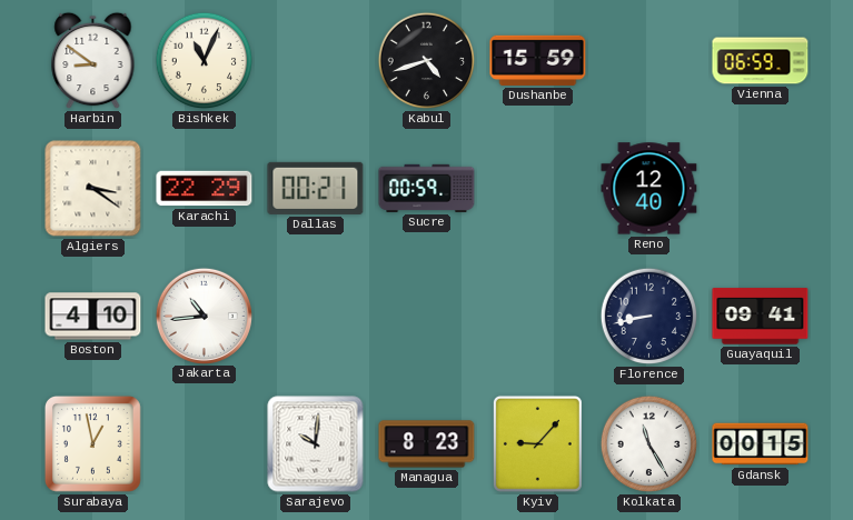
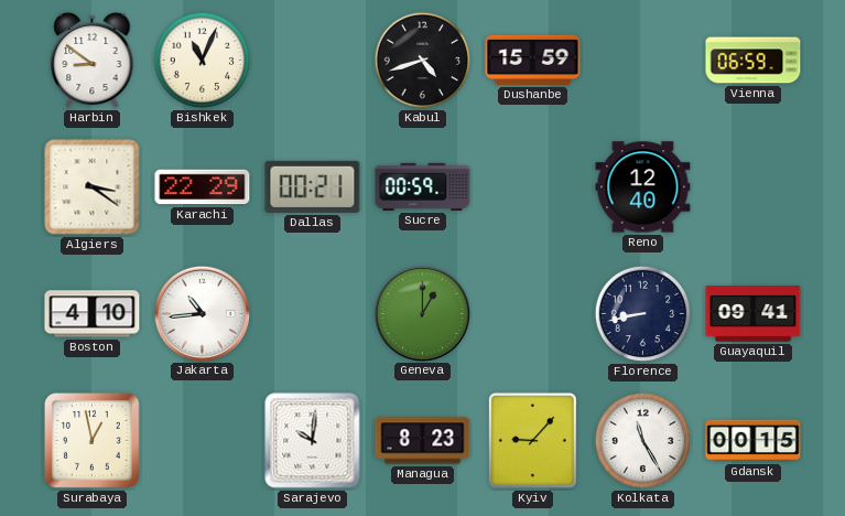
Geneva: none -> 1:00
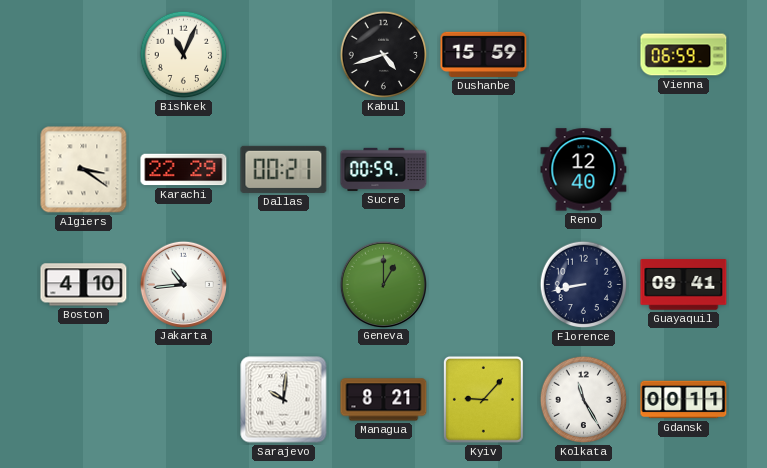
Harbin: 8:51 -> none
Surabaya: 12:58 -> none
Managua: 8:23 -> 8:21
Gdansk: 00:15 -> 00:11
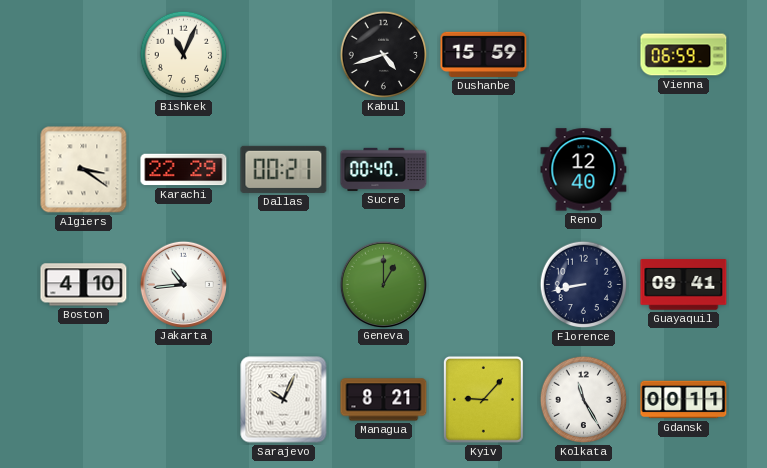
Sucre: 00:59 -> 00:40
Sarajevo: 10:01 -> 10:04
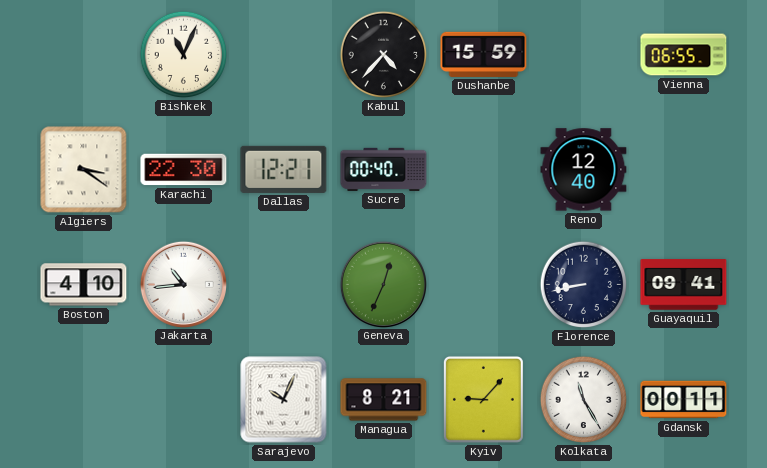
Kabul: 4:42 -> 4:37
Vienna: 06:59 -> 06:55
Karachi: 22:29 -> 22:30
Dallas: 00:21 -> 12:21
Geneva: 1:00 -> 12:34
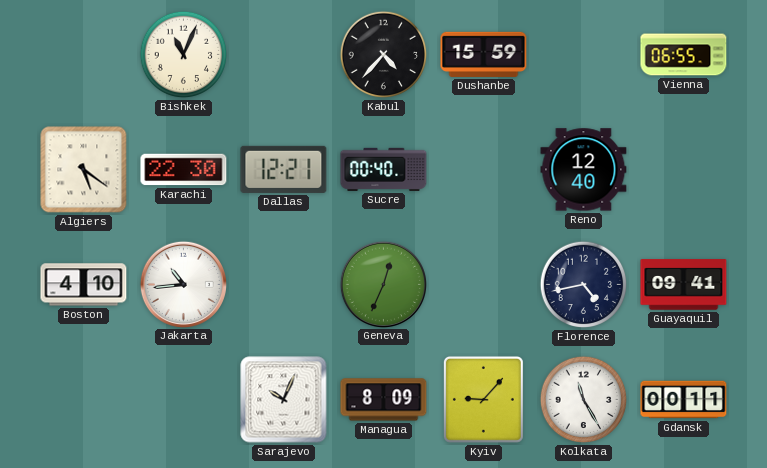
Algiers: 3:21 -> 5:21
Florence: 8:43 -> 4:43
Managua: 8:21 -> 8:09
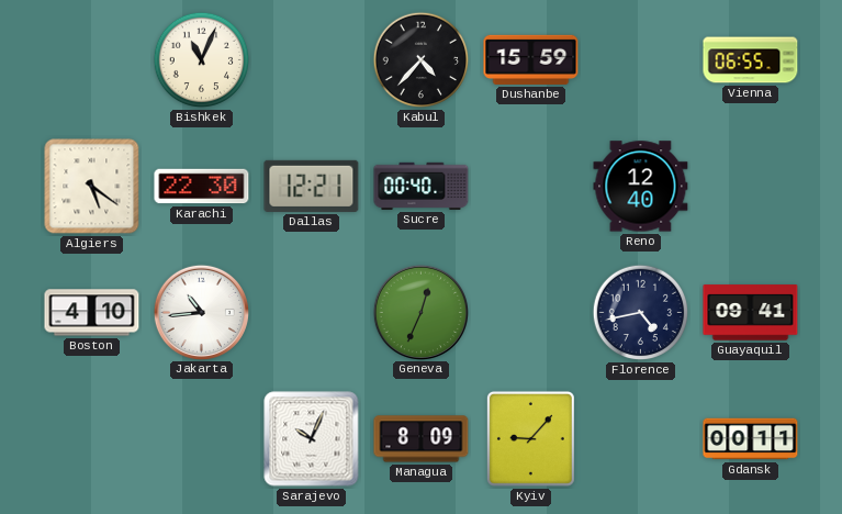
Kolkata: 11:25 -> none
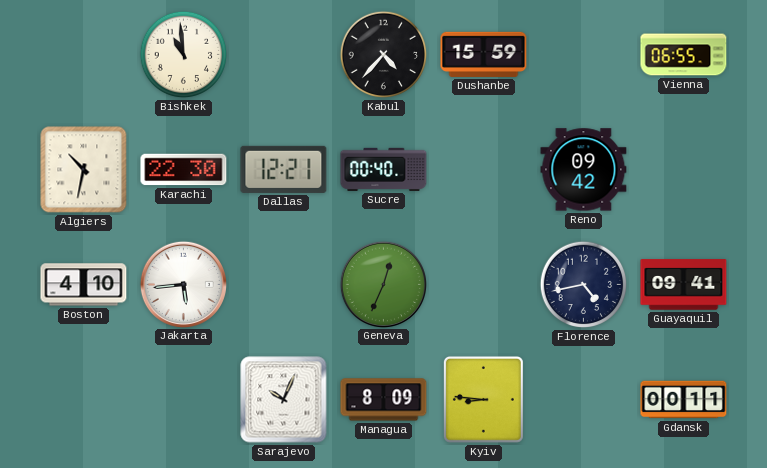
Bishkek: 11:04 -> 10:59
Algiers: 5:21 -> 10:32
Reno: 12:40 -> 09:42
Jakarta: 10:44 -> 5:44
Kyiv: 9:07 -> 8:46
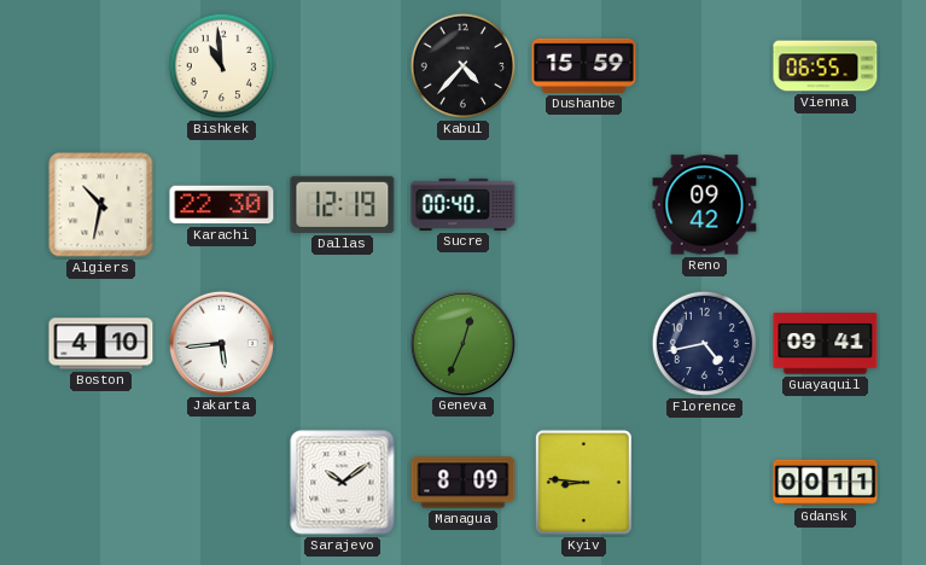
Dallas: 12:21 -> 12:19
Sarajevo: 10:04 -> 10:09
